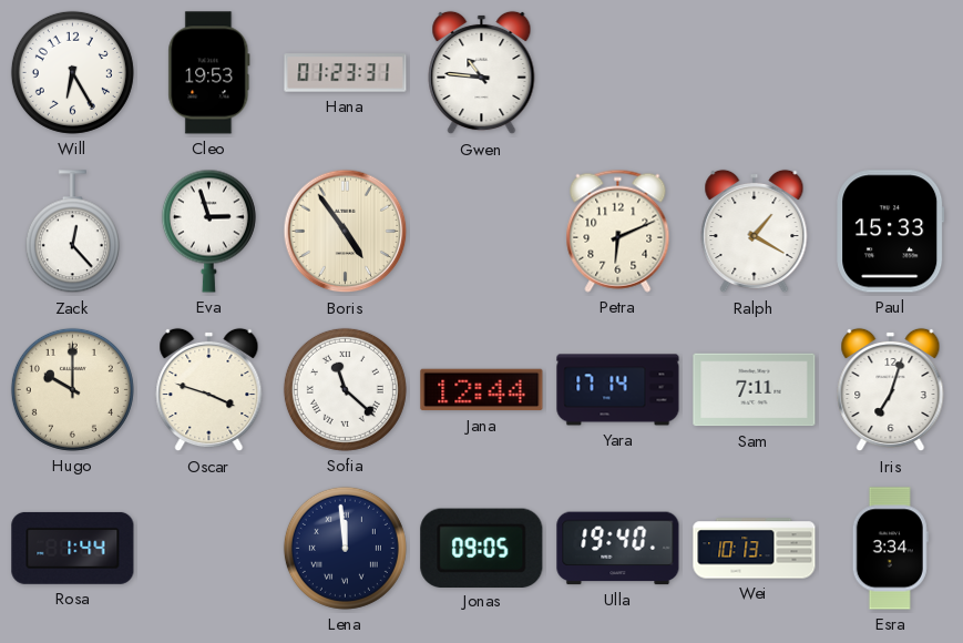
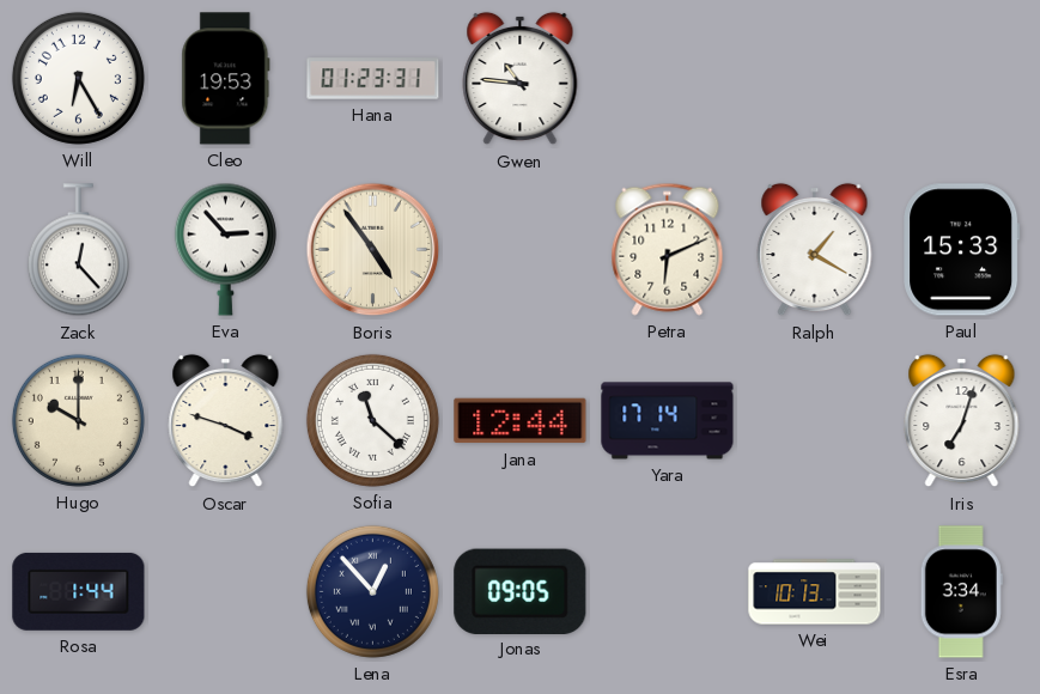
Eva: 2:57 -> 2:53
Sam: 7:11 -> none
Lena: 11:59 -> 12:53
Ulla: 19:40 -> none
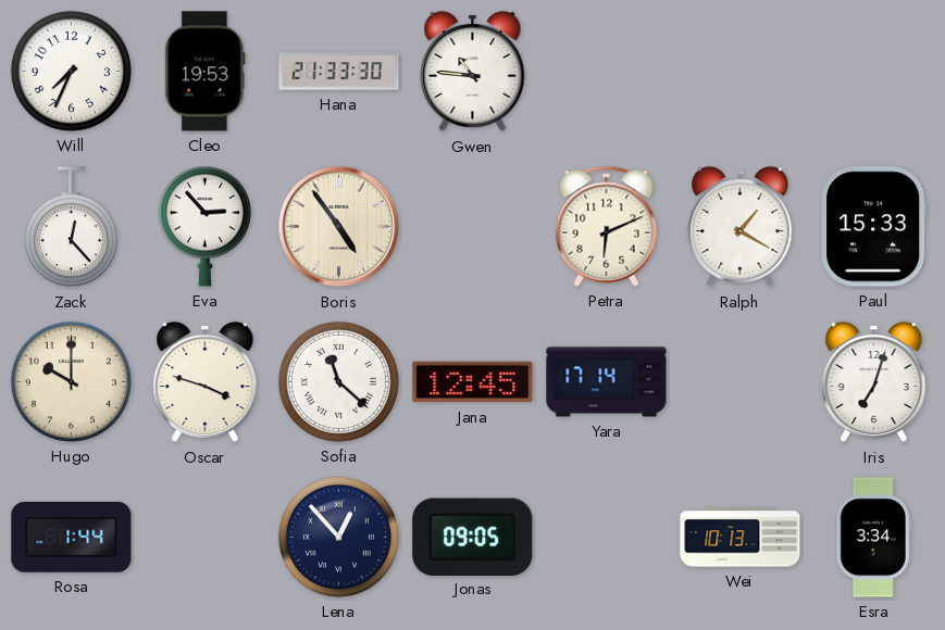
Will: 6:25 -> 7:34
Hana: 01:23 -> 21:33
Jana: 12:44 -> 12:45
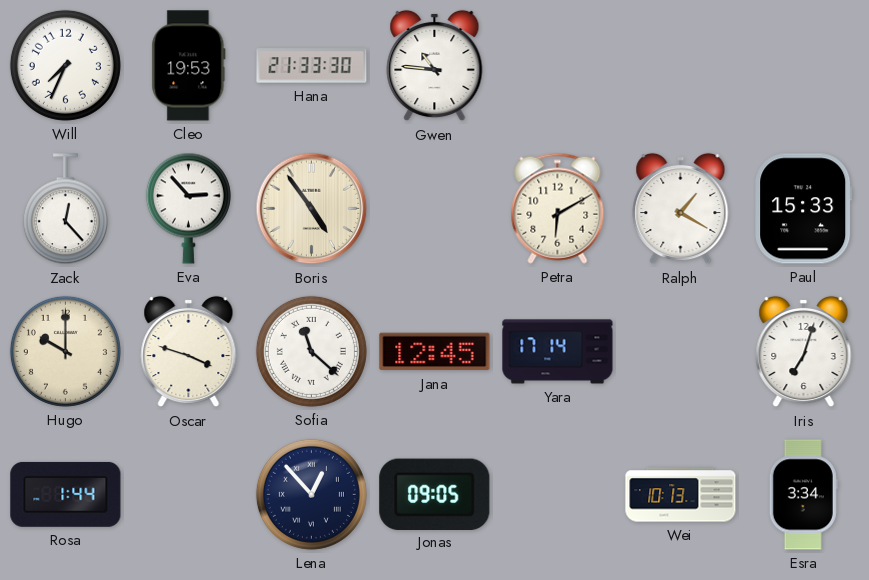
Petra: 6:11 -> 6:10
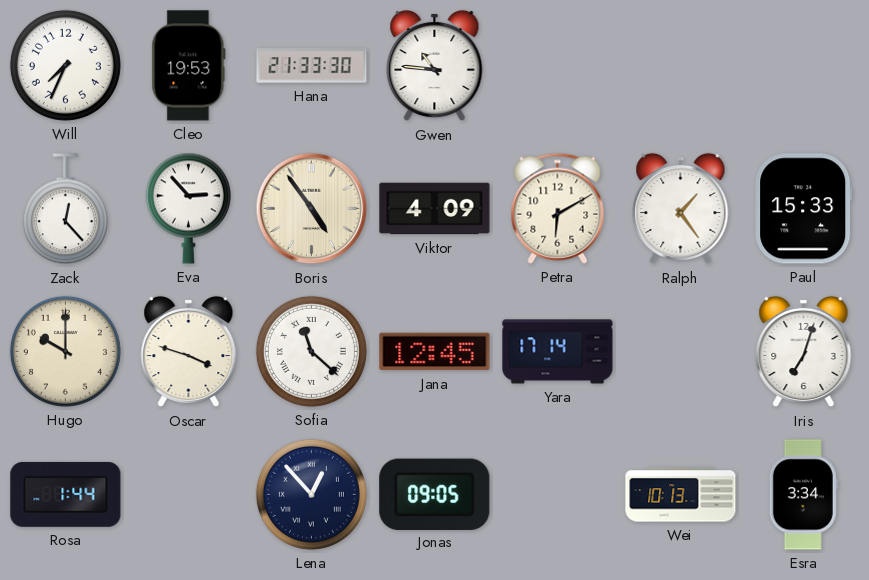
Viktor: none -> 4:09
Ralph: 1:20 -> 1:24
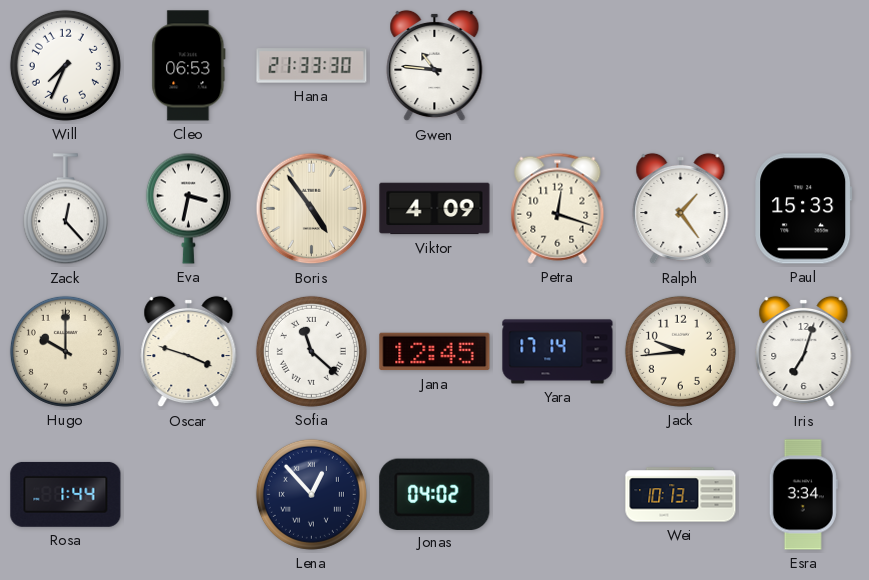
Cleo: 19:53 -> 06:53
Eva: 2:53 -> 3:32
Petra: 6:10 -> 12:18
Jack: none -> 9:44
Jonas: 09:05 -> 04:02
